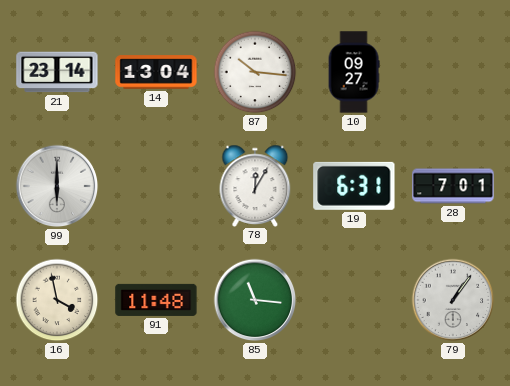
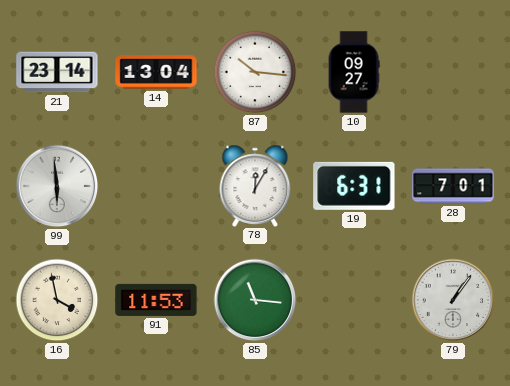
99: 6:00 -> 5:59
91: 11:48 -> 11:53
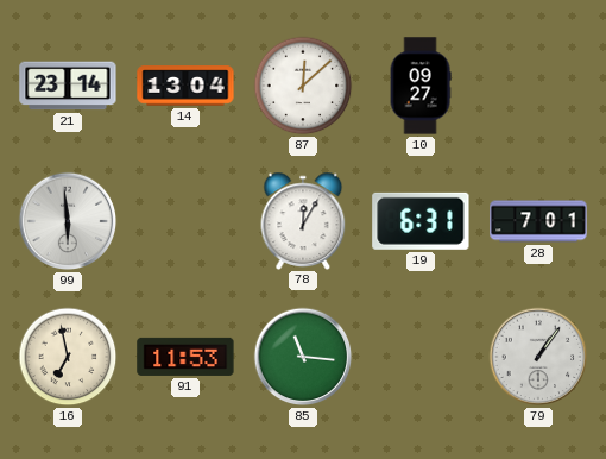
87: 10:16 -> 12:08
16: 3:58 -> 6:58
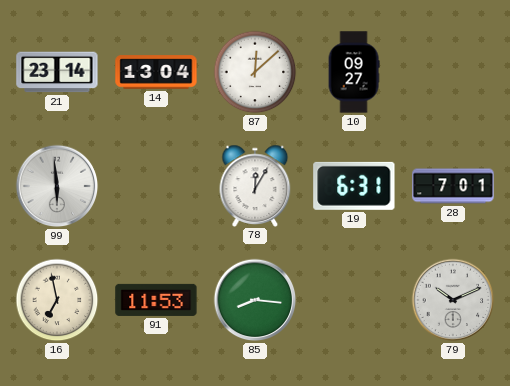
85: 11:16 -> 8:16
79: 1:06 -> 10:11
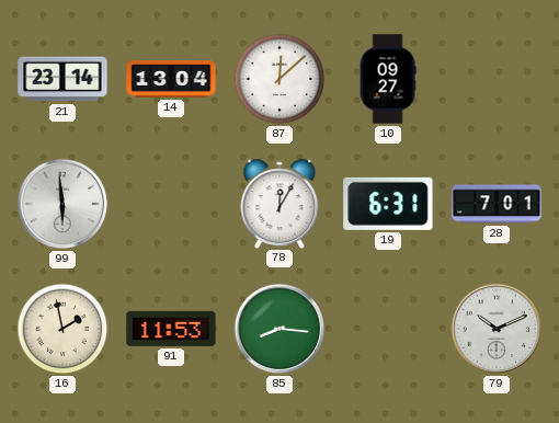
16: 6:58 -> 1:58
